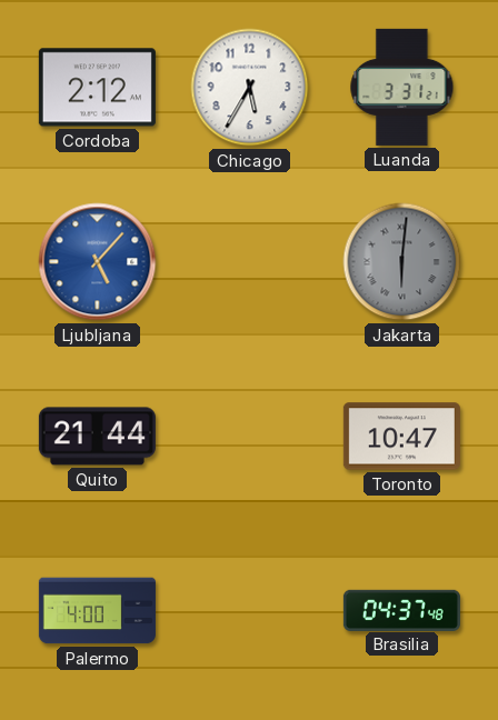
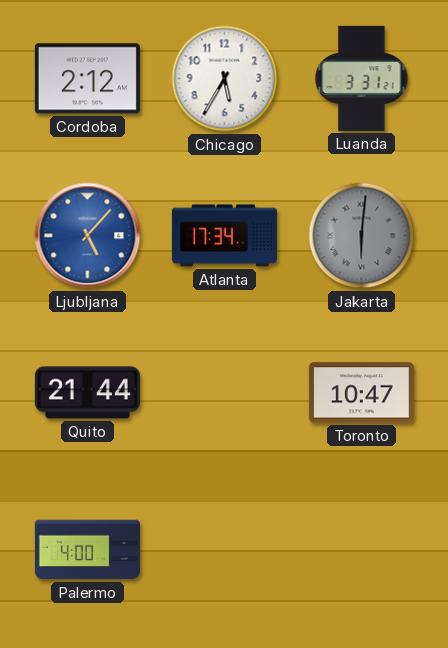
Atlanta: none -> 17:34
Brasilia: 04:37 -> none
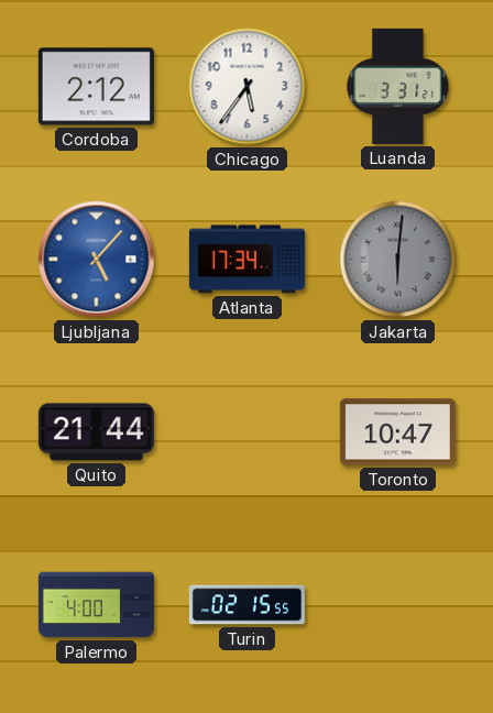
Chicago: 5:35 -> 5:36
Turin: none -> 02:15
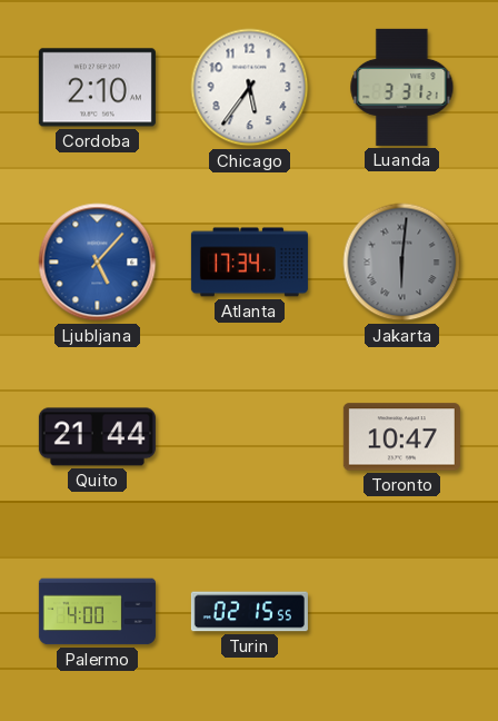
Cordoba: 2:12 -> 2:10
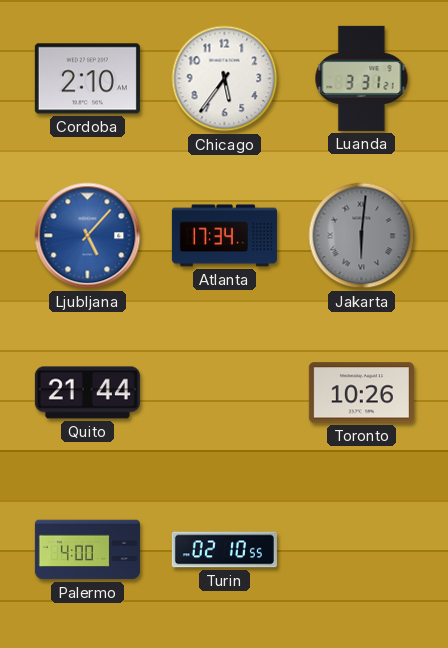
Toronto: 10:47 -> 10:26
Turin: 02:15 -> 02:10
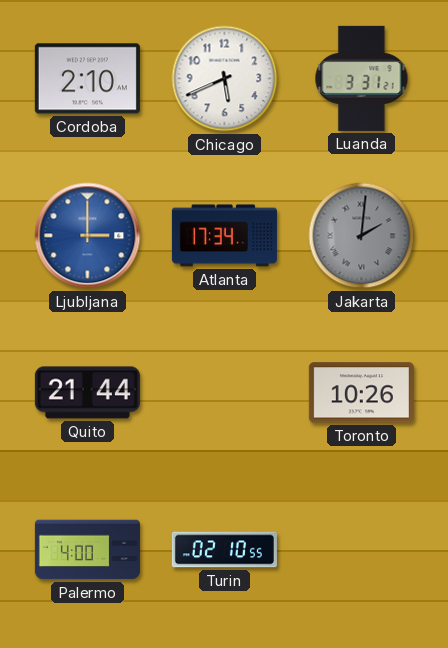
Chicago: 5:36 -> 5:41
Ljubljana: 5:07 -> 3:00
Jakarta: 6:01 -> 2:01
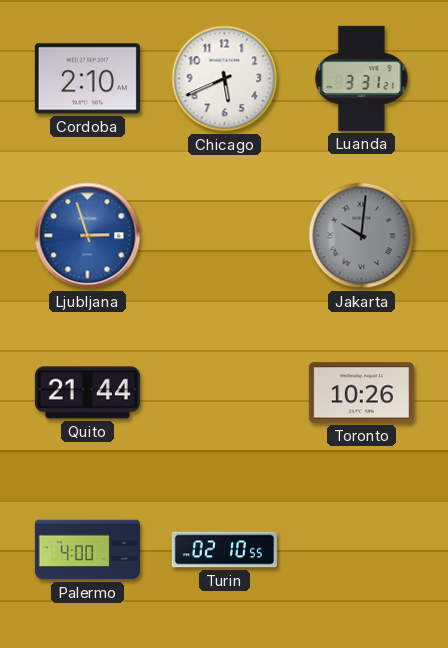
Ljubljana: 3:00 -> 2:57
Atlanta: 17:34 -> none
Jakarta: 2:01 -> 10:01
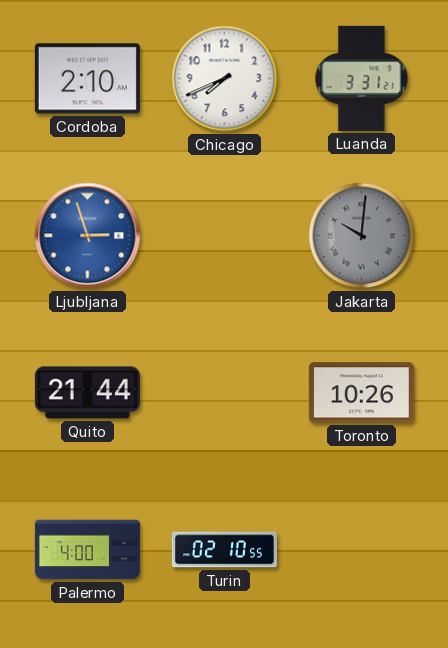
Chicago: 5:41 -> 7:41
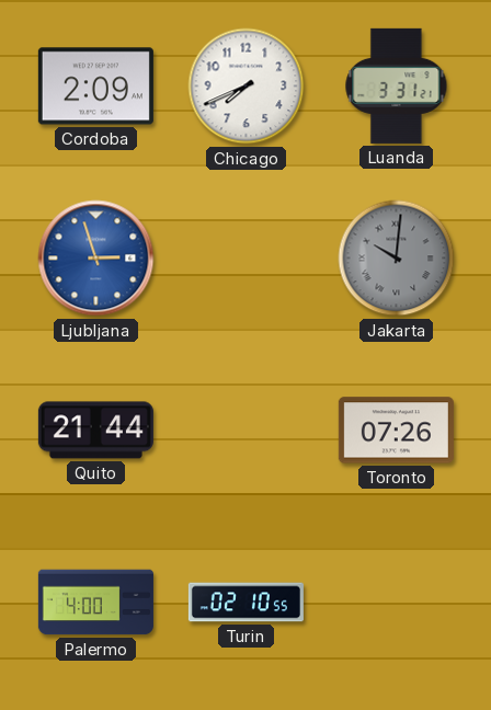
Cordoba: 2:10 -> 2:09
Toronto: 10:26 -> 07:26
